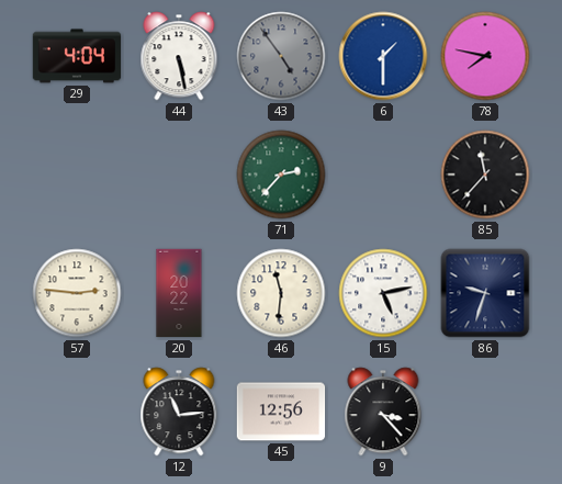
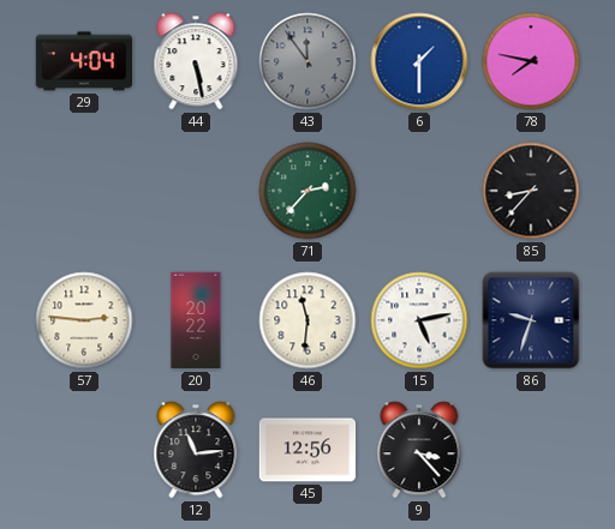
43: 4:54 -> 11:54
85: 11:37 -> 8:37
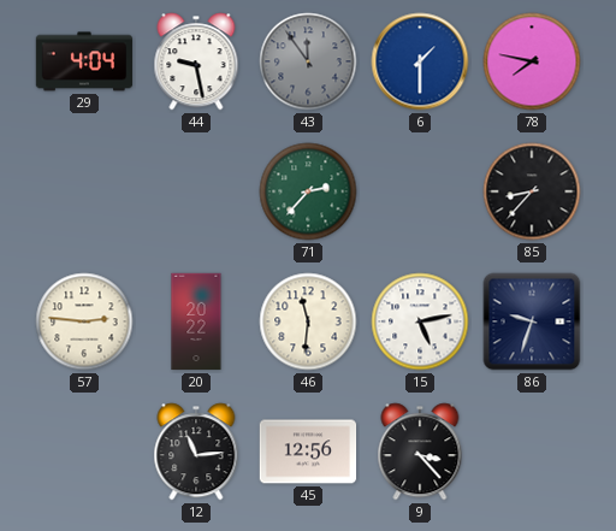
44: 5:28 -> 9:28
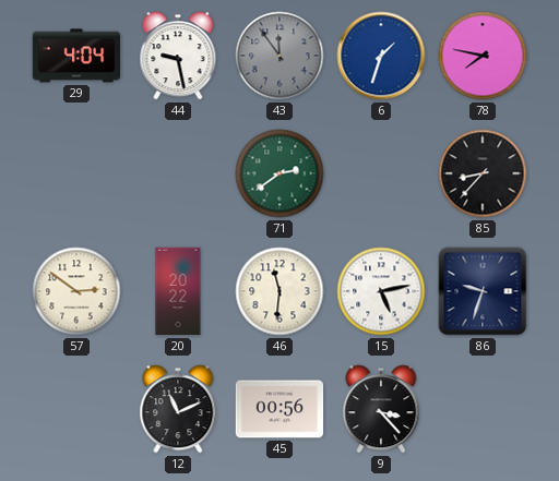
6: 1:30 -> 1:33
71: 2:37 -> 2:39
57: 2:46 -> 2:51
12: 11:14 -> 11:11
45: 12:56 -> 00:56
